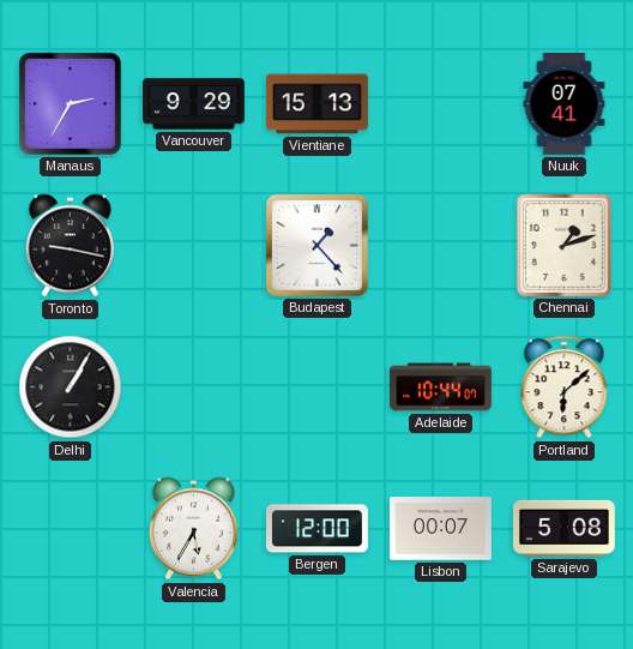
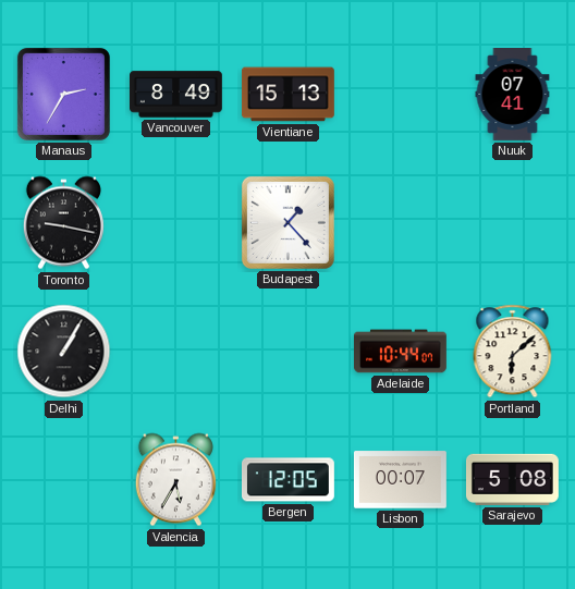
Vancouver: 9:29 -> 8:49
Chennai: 1:12 -> none
Bergen: 12:00 -> 12:05
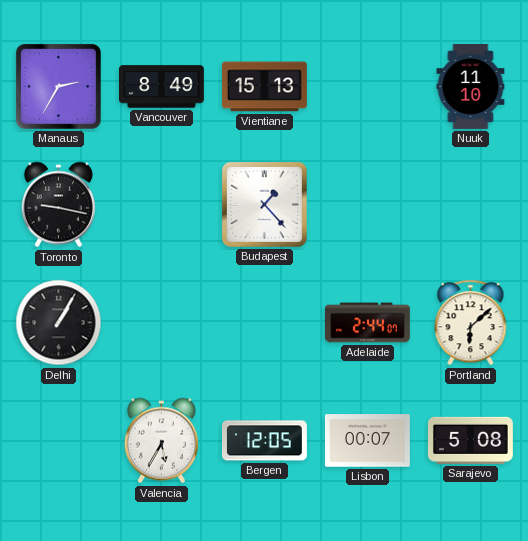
Nuuk: 07:41 -> 11:10
Adelaide: 10:44 -> 2:44
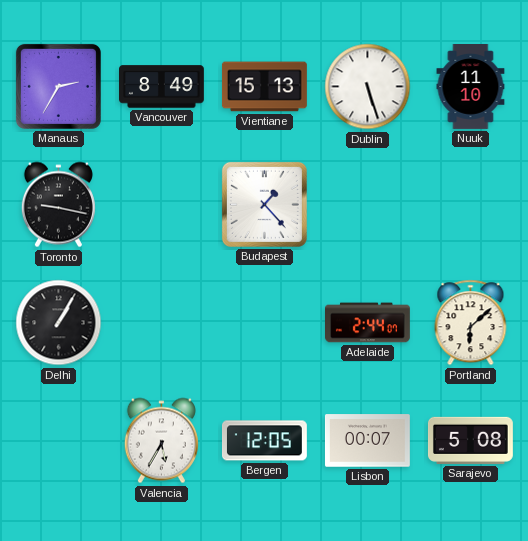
Dublin: none -> 5:27
